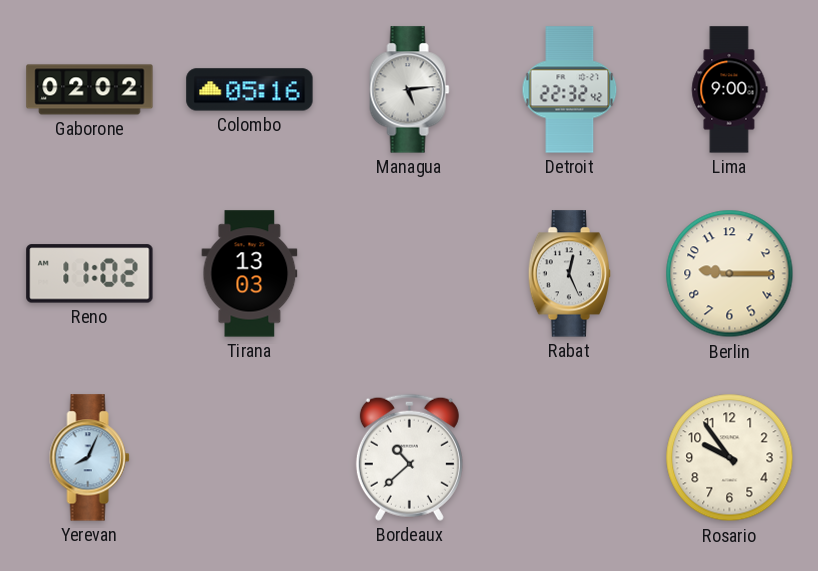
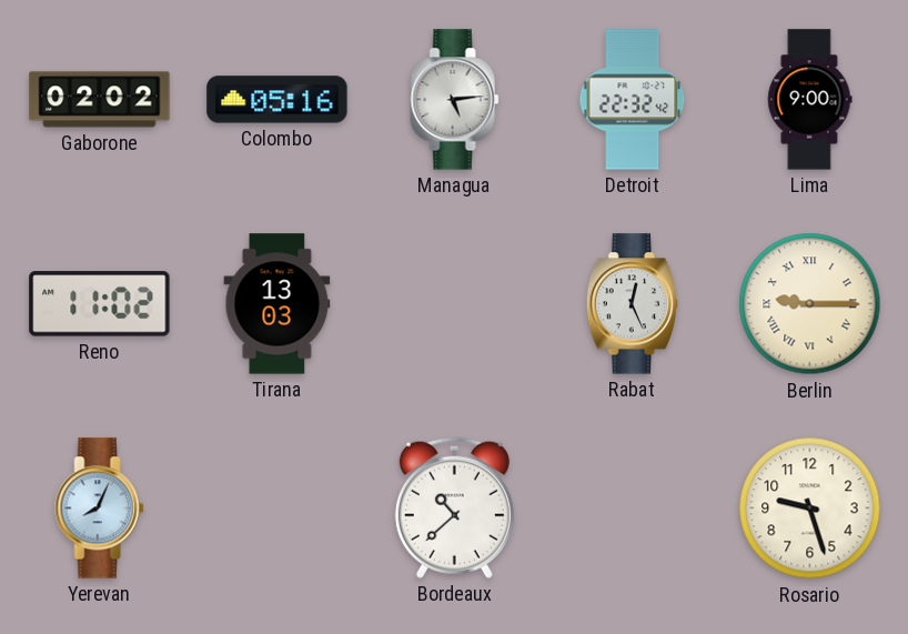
Berlin numerals: Arabic -> Roman
Rosario: 9:54 -> 9:27
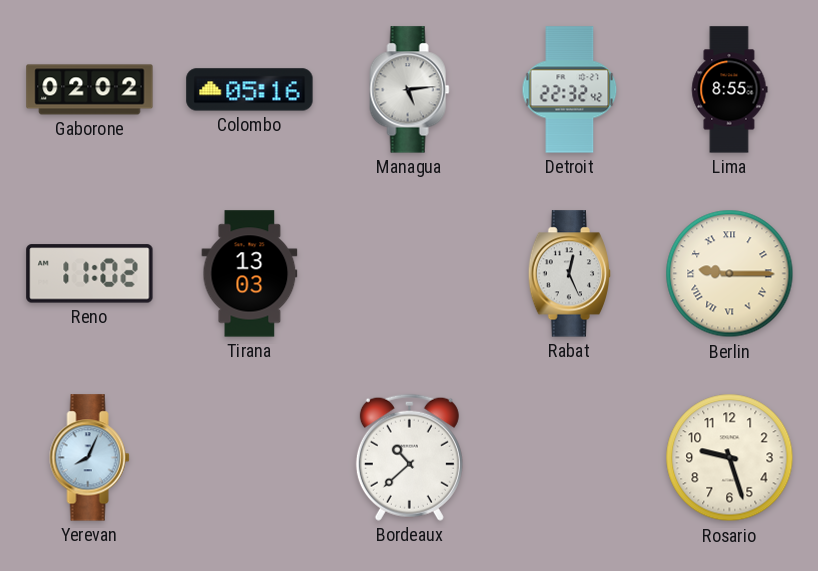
Lima: 9:00 -> 8:55
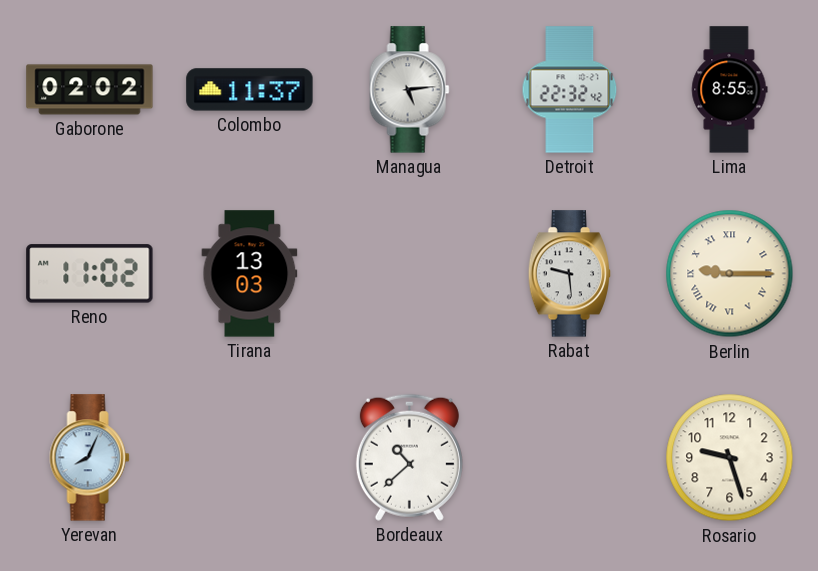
Colombo: 05:16 -> 11:37
Rabat: 12:26 -> 9:29
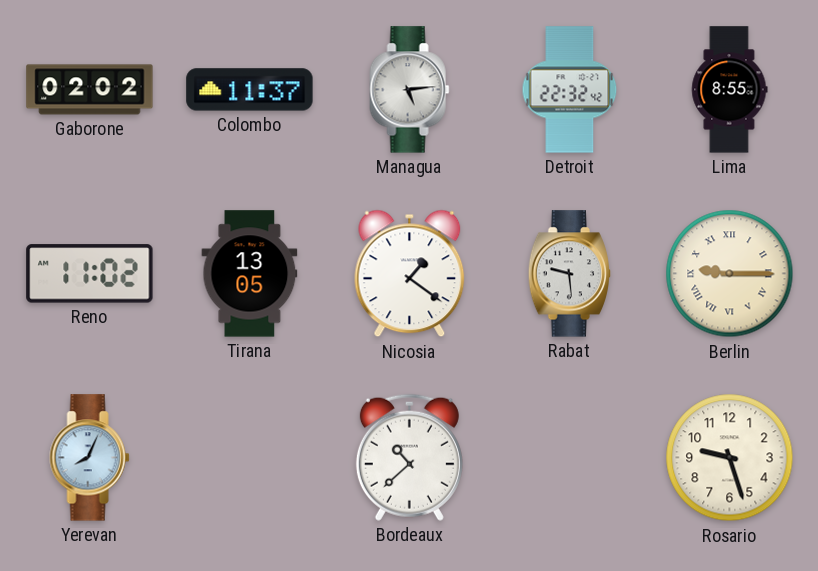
Tirana: 13:03 -> 13:05
Nicosia: none -> 1:21
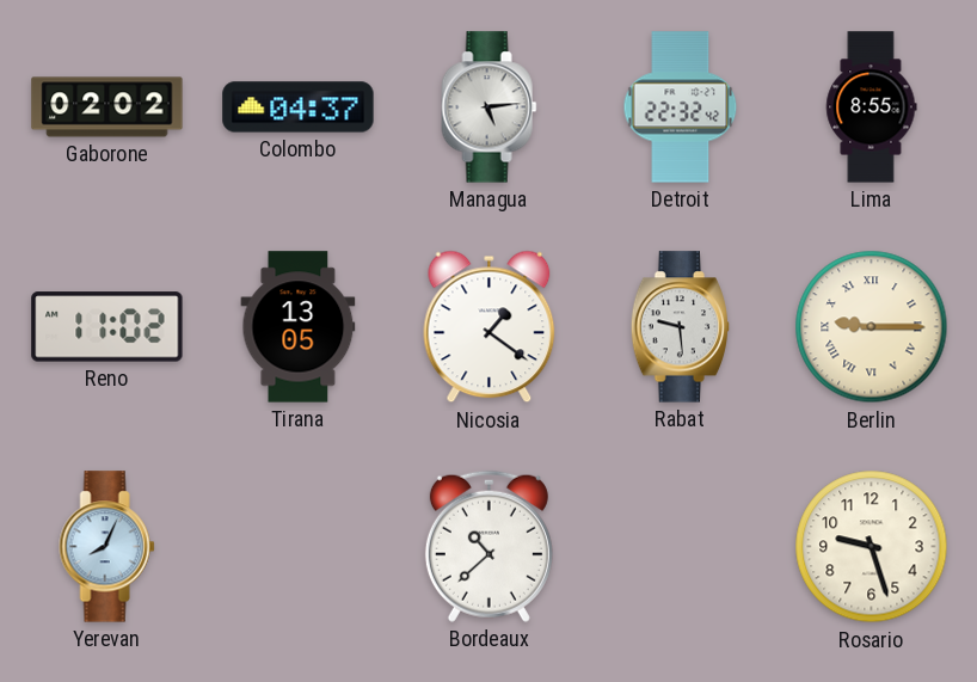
Colombo: 11:37 -> 04:37
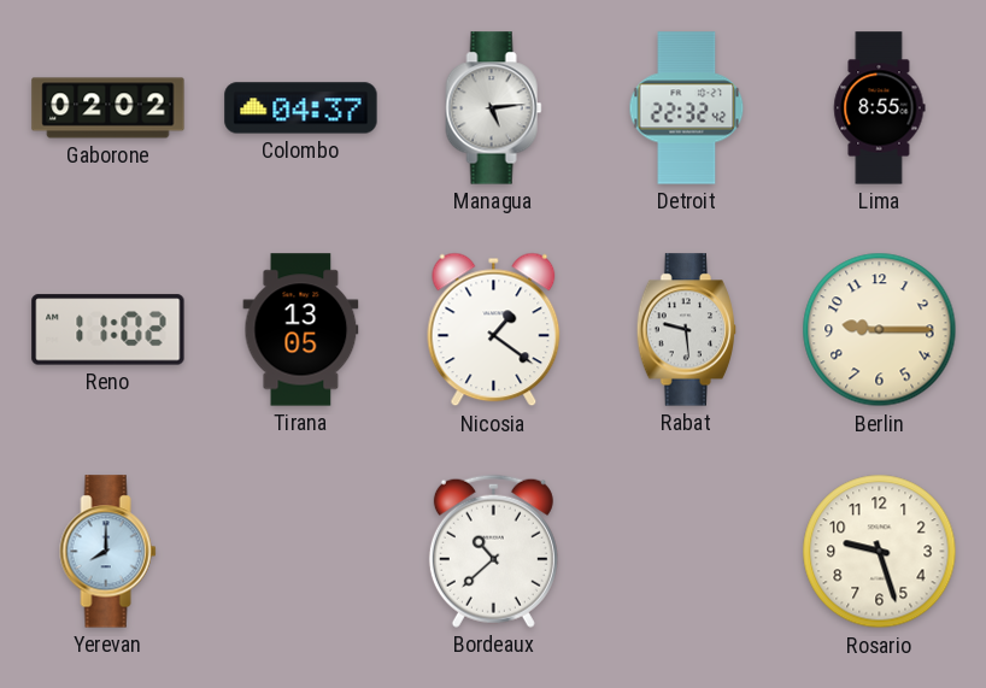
Berlin numerals: Roman -> Arabic
Yerevan: 8:04 -> 8:00
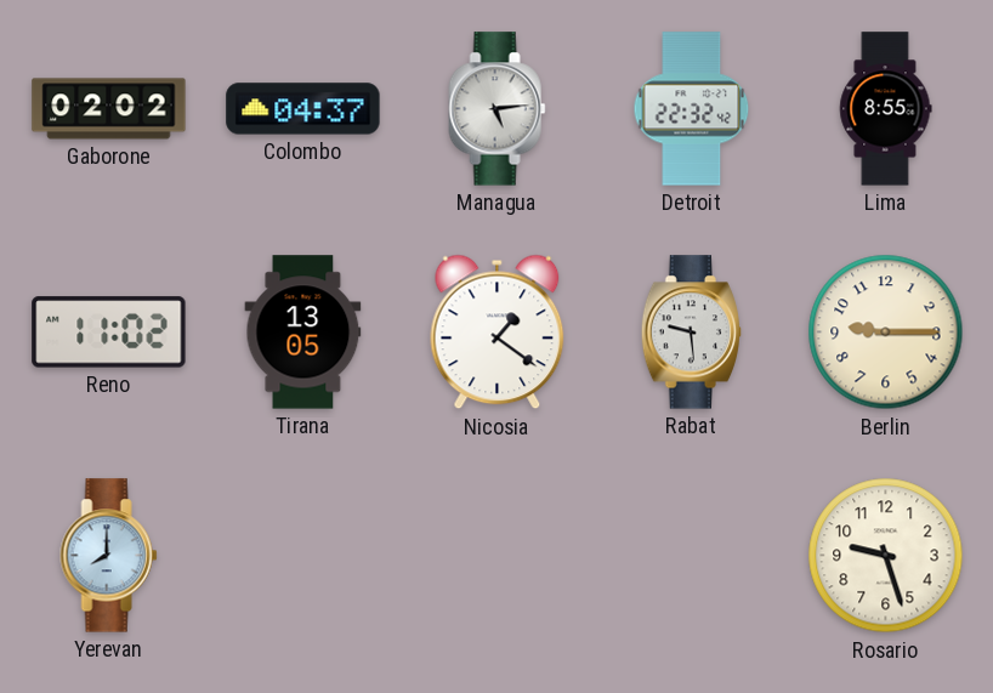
Bordeaux: 10:38 -> none
